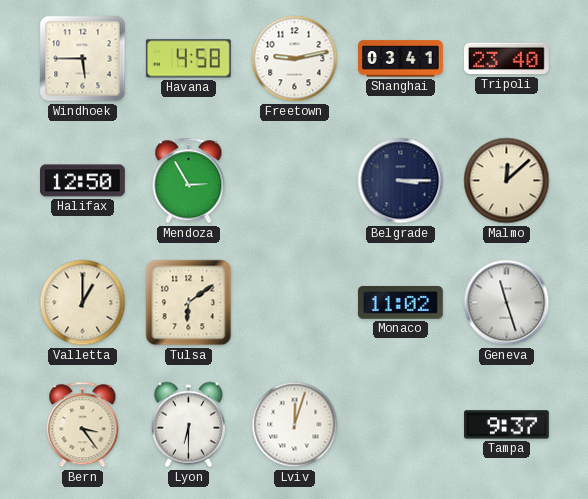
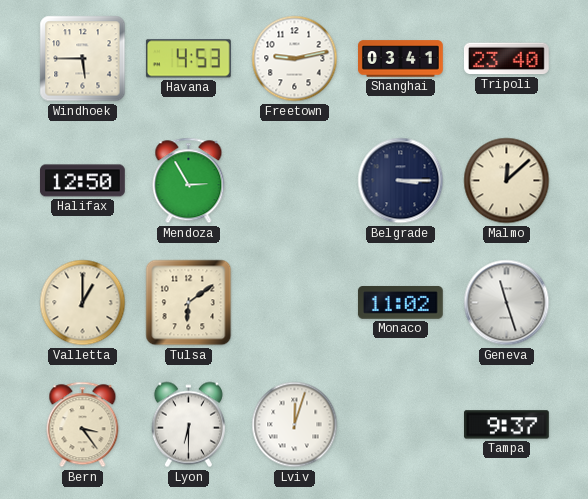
Havana: 4:58 -> 4:53
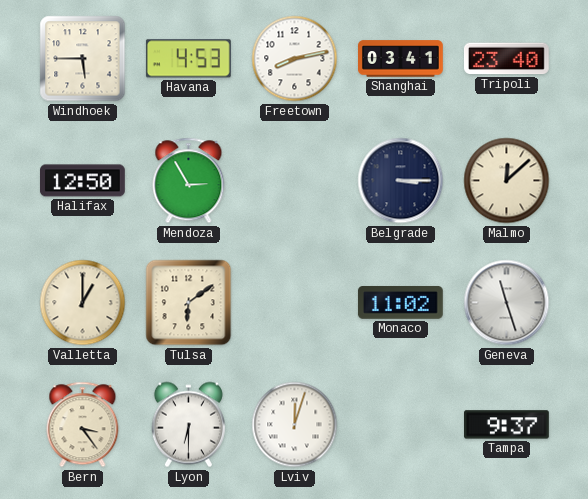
Freetown: 9:13 -> 8:13
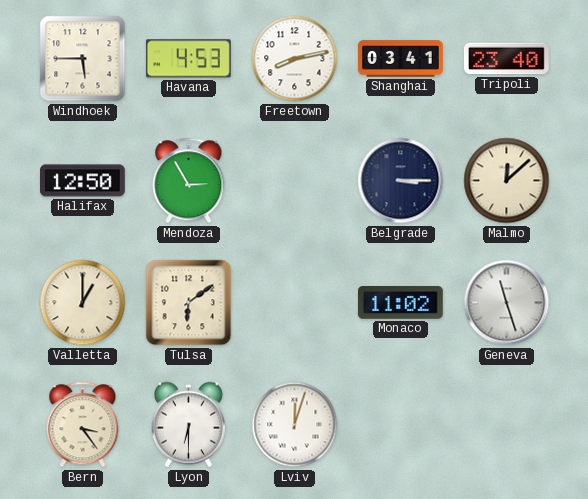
Tampa: 9:37 -> none
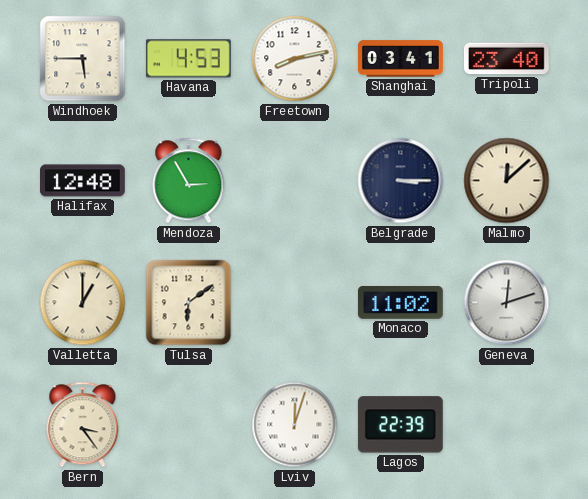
Halifax: 12:50 -> 12:48
Geneva: 11:27 -> 12:12
Lyon: 6:30 -> none
Lagos: none -> 22:39
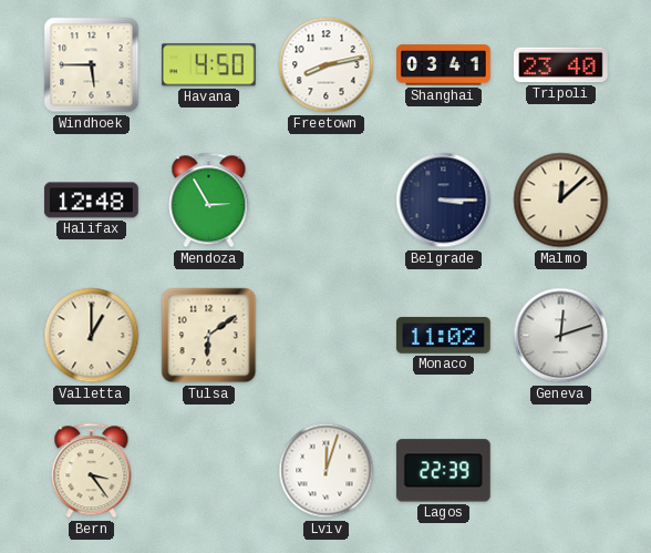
Havana: 4:53 -> 4:50
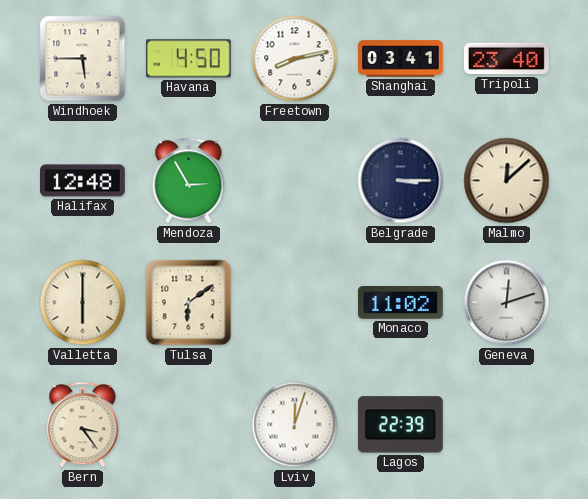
Valletta: 1:00 -> 6:00
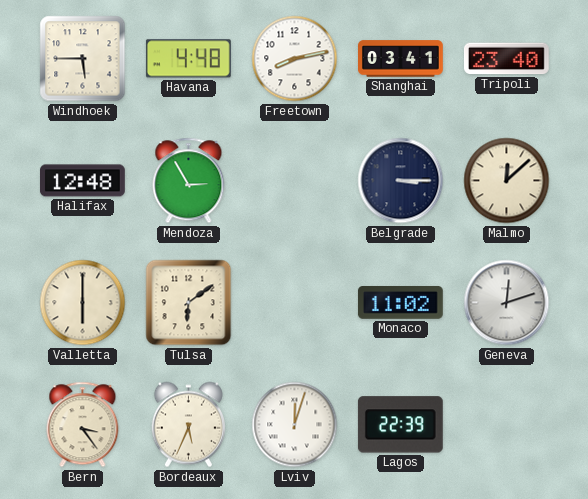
Havana: 4:50 -> 4:48
Bordeaux: none -> 5:34
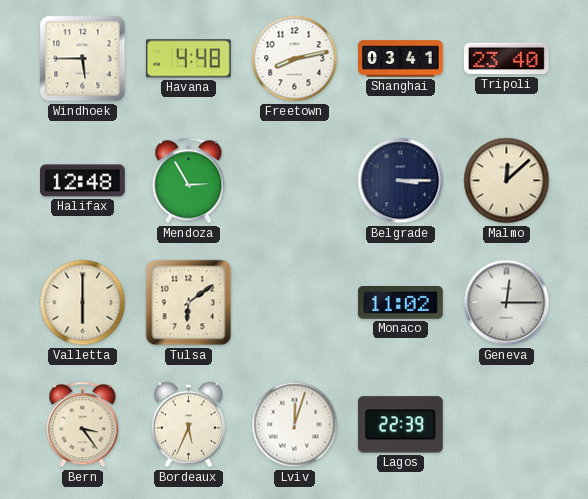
Geneva: 12:12 -> 12:15
